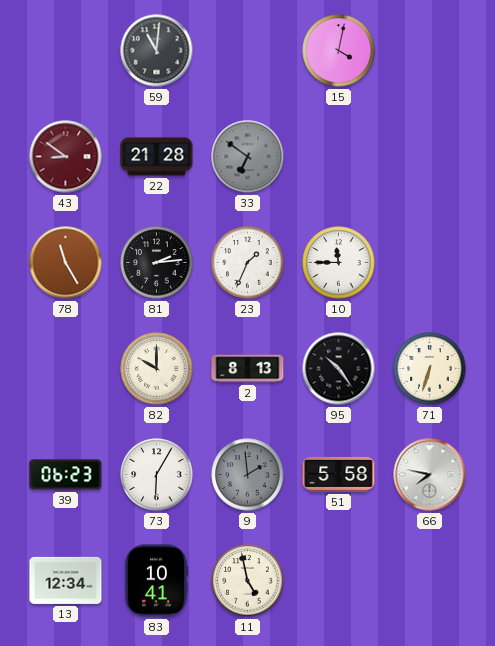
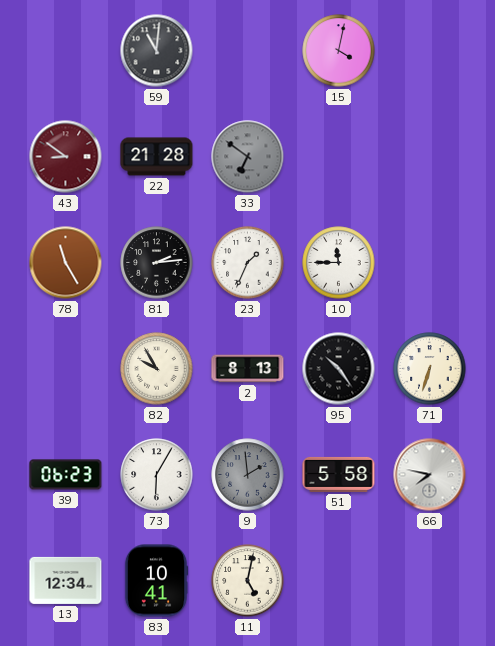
82: 10:00 -> 9:55
11: 4:58 -> 5:02
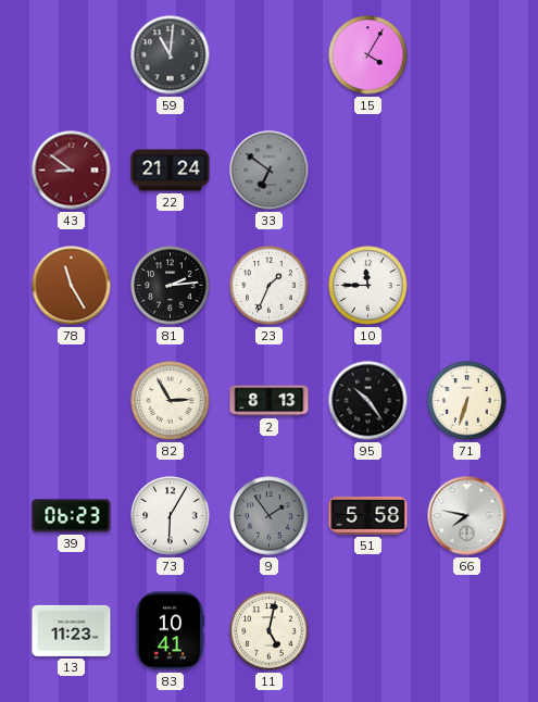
15: 4:02 -> 4:05
22: 21:28 -> 21:24
82: 9:55 -> 2:55
9: 1:59 -> 1:54
13: 12:34 -> 11:23
